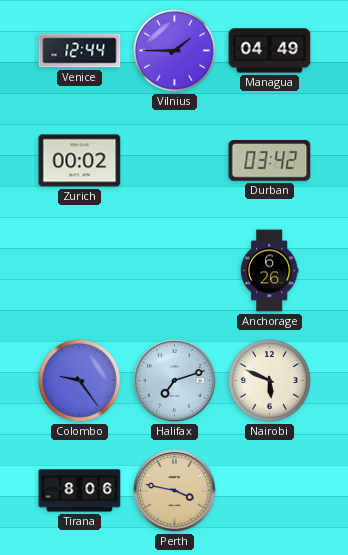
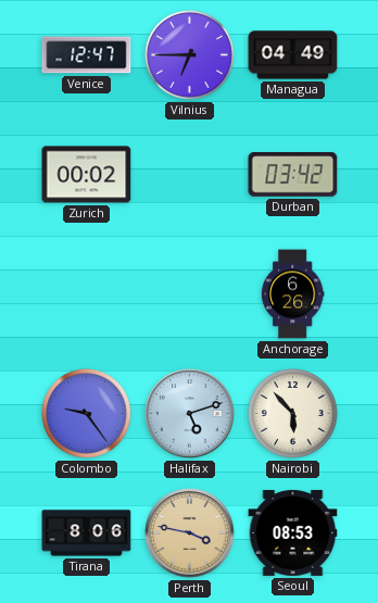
Venice: 12:44 -> 12:47
Vilnius: 1:45 -> 6:45
Halifax: 7:12 -> 5:12
Nairobi: 5:49 -> 5:53
Seoul: none -> 08:53
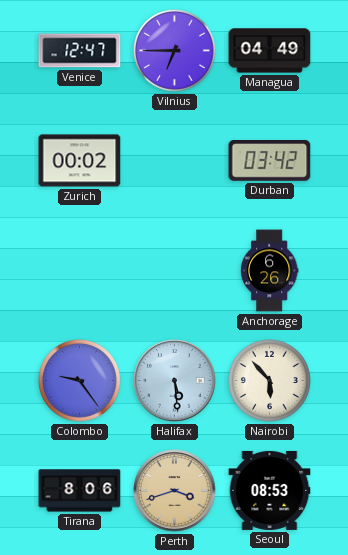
Halifax: 5:12 -> 5:29
Perth: 3:47 -> 3:42
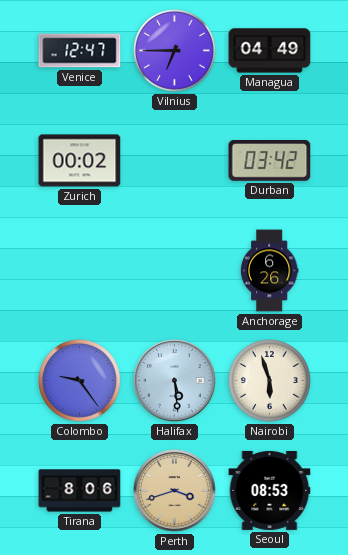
Nairobi: 5:53 -> 5:57
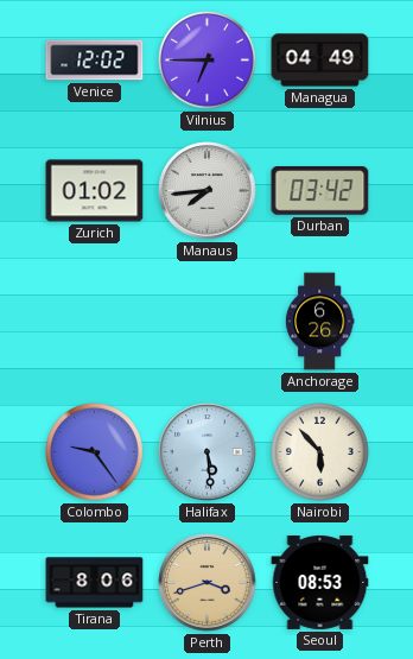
Venice: 12:47 -> 12:02
Zurich: 00:02 -> 01:02
Manaus: none -> 7:44
Nairobi: 5:57 -> 5:53
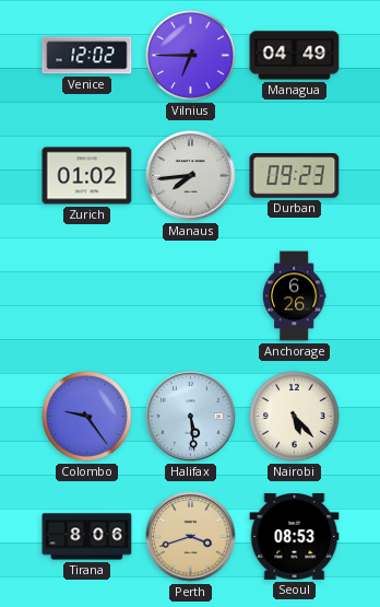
Durban: 03:42 -> 09:23
Nairobi: 5:53 -> 5:23
